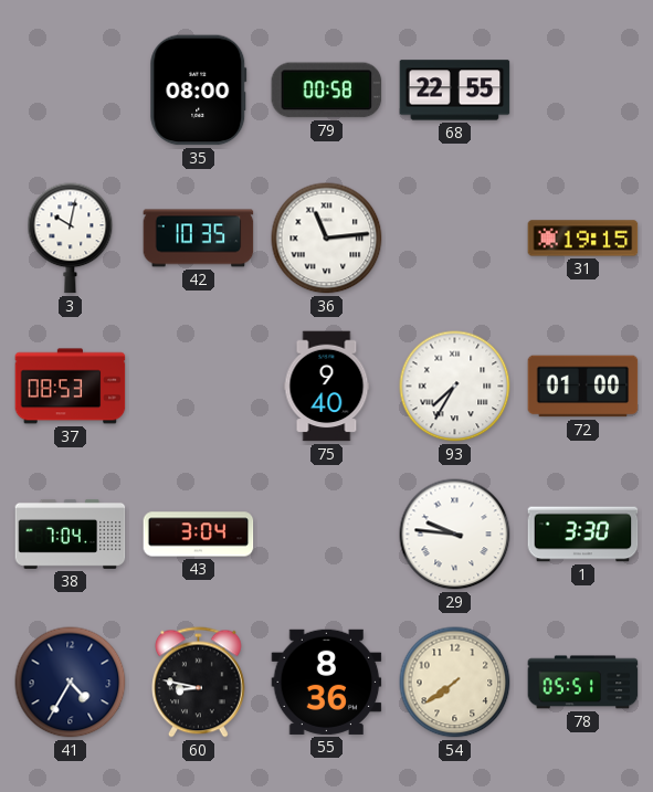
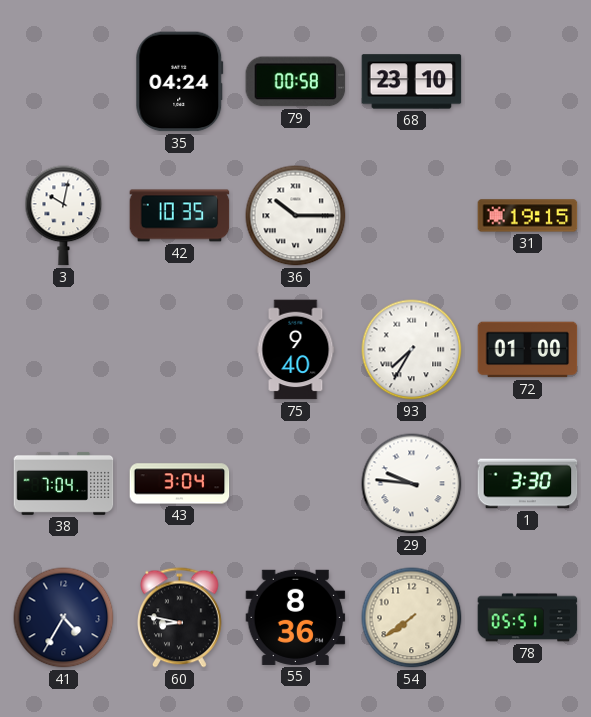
35: 08:00 -> 04:24
68: 22:55 -> 23:10
36: 11:14 -> 10:15
37: 08:53 -> none
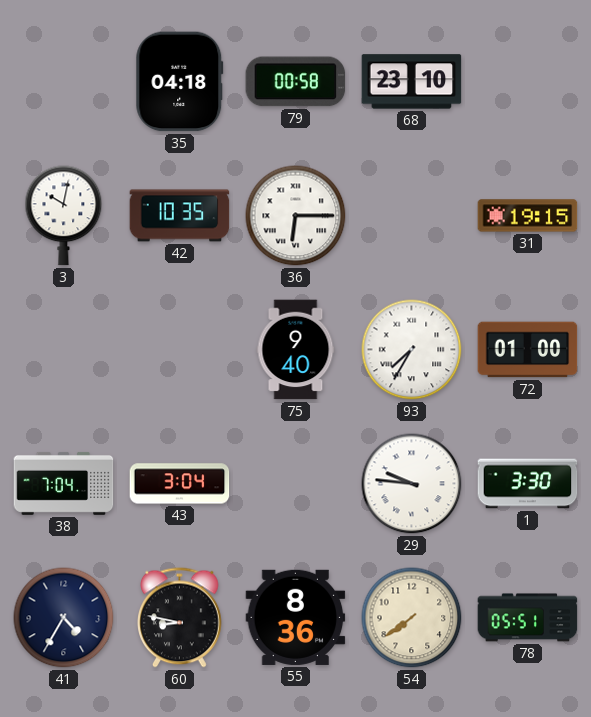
35: 04:24 -> 04:18
36: 10:15 -> 6:15
